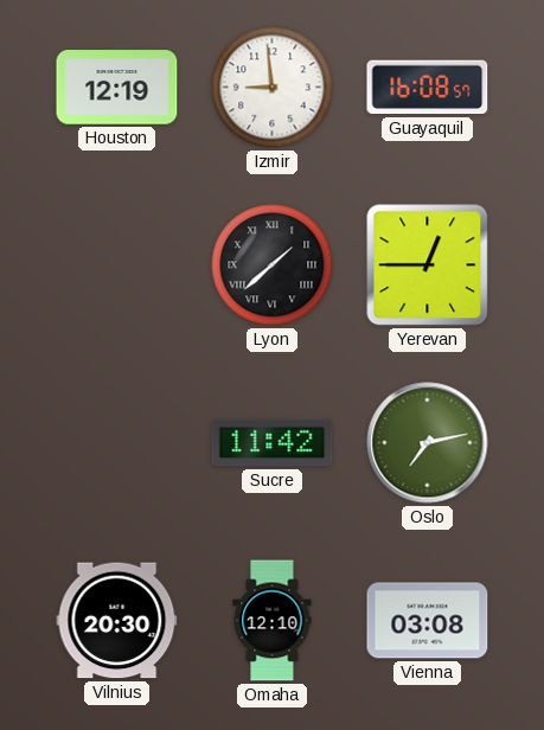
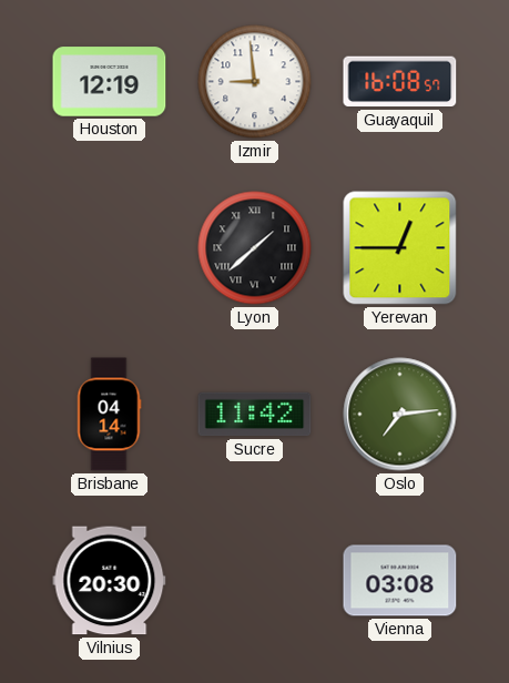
Brisbane: none -> 04:14
Oslo: 7:13 -> 7:14
Omaha: 12:10 -> none
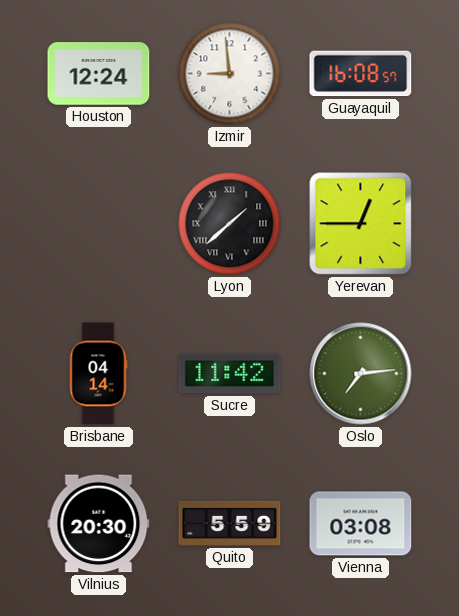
Houston: 12:19 -> 12:24
Quito: none -> 5:59
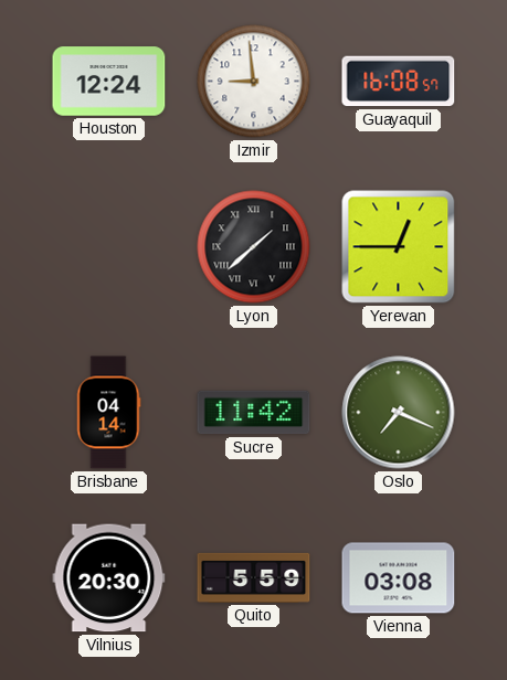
Oslo: 7:14 -> 7:19
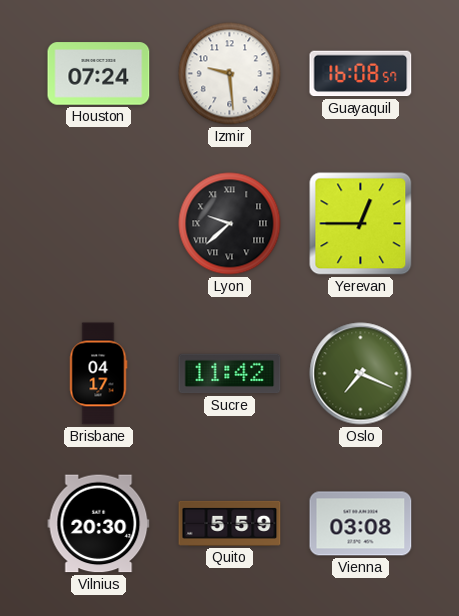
Houston: 12:24 -> 07:24
Izmir: 8:59 -> 9:29
Lyon: 1:38 -> 9:38
Brisbane: 04:14 -> 04:17
